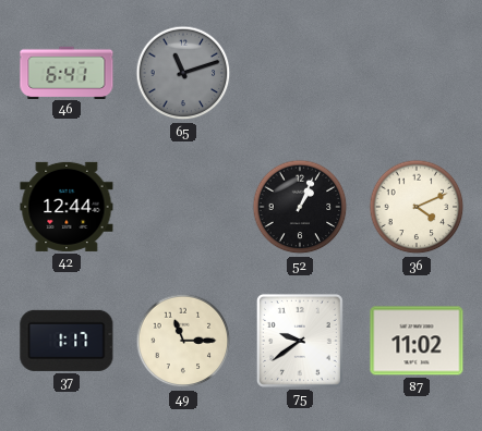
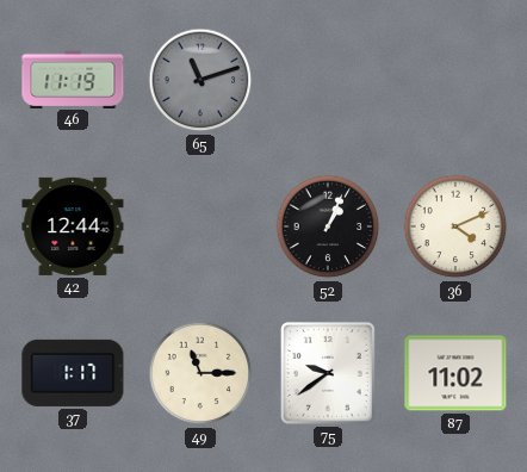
46: 6:41 -> 11:19
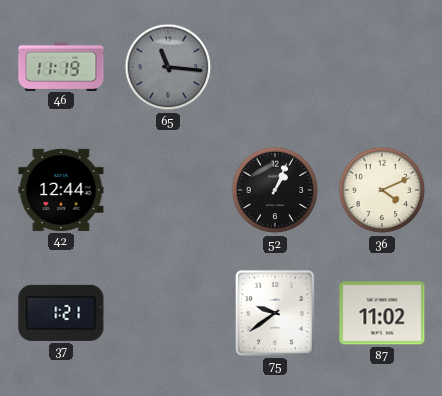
65: 11:12 -> 11:16
37: 1:17 -> 1:21
49: 11:15 -> none
